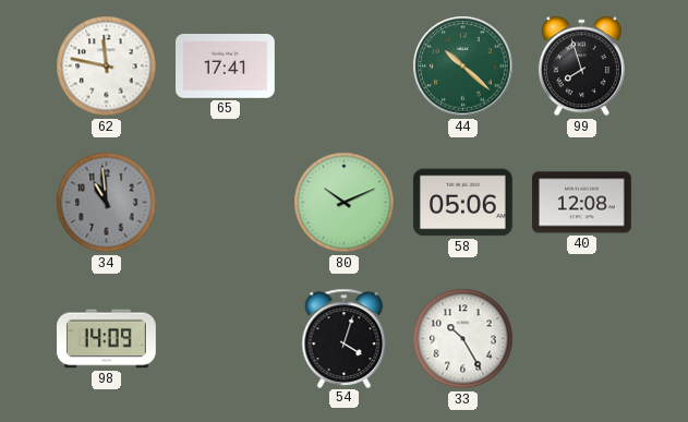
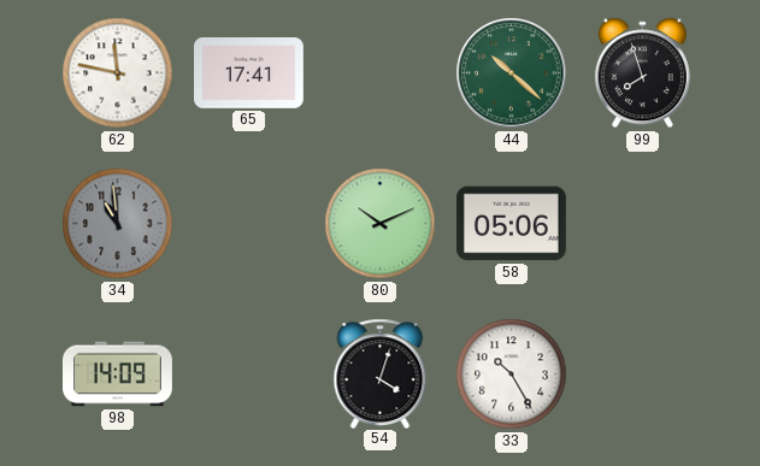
40: 12:08 -> none
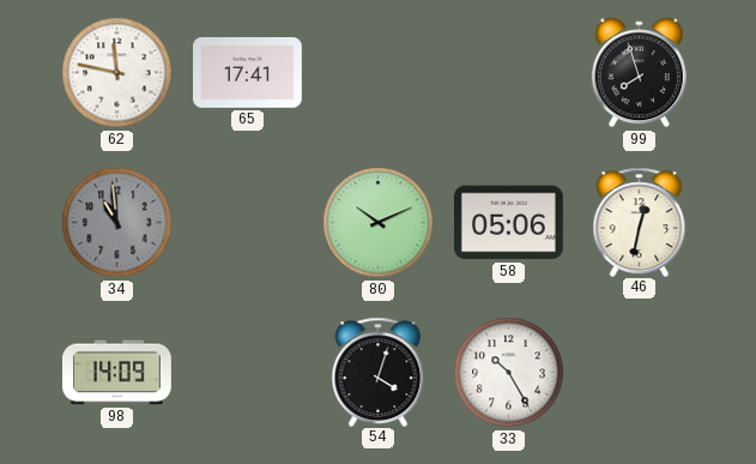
44: 10:22 -> none
46: none -> 12:32
